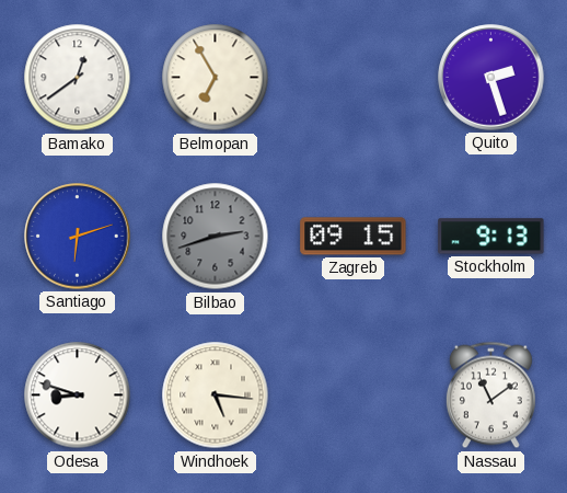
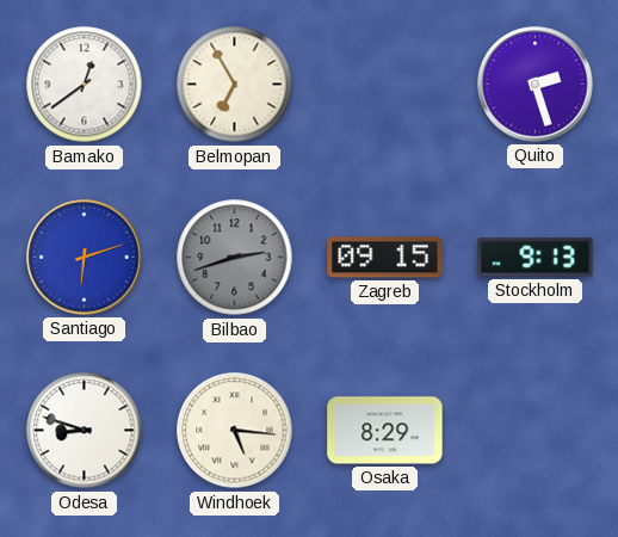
Osaka: none -> 8:29
Nassau: 11:09 -> none
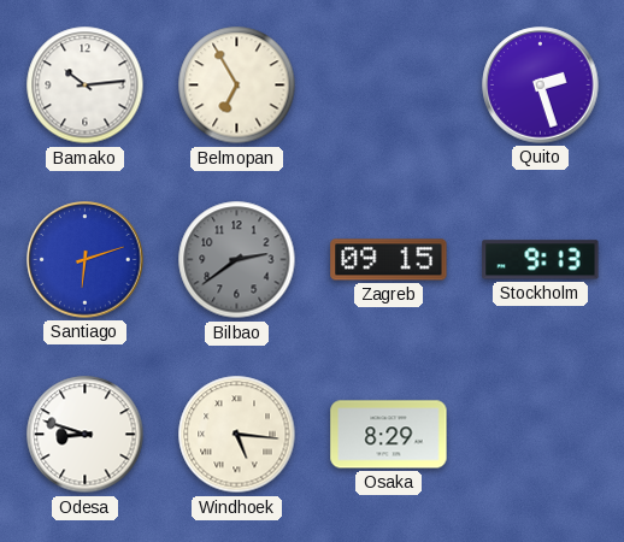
Bamako: 12:39 -> 10:14
Bilbao: 2:42 -> 2:39
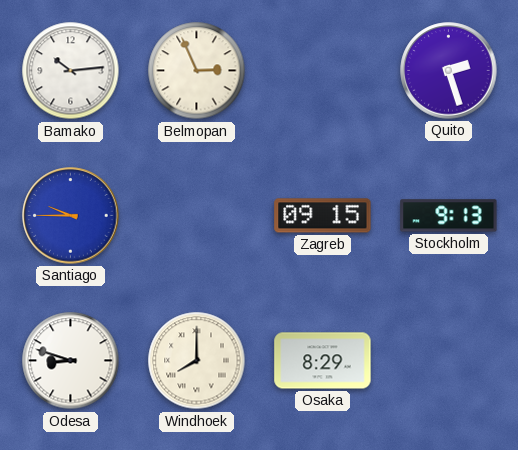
Belmopan: 6:55 -> 2:56
Santiago: 6:12 -> 9:45
Bilbao: 2:39 -> none
Windhoek: 5:16 -> 8:00
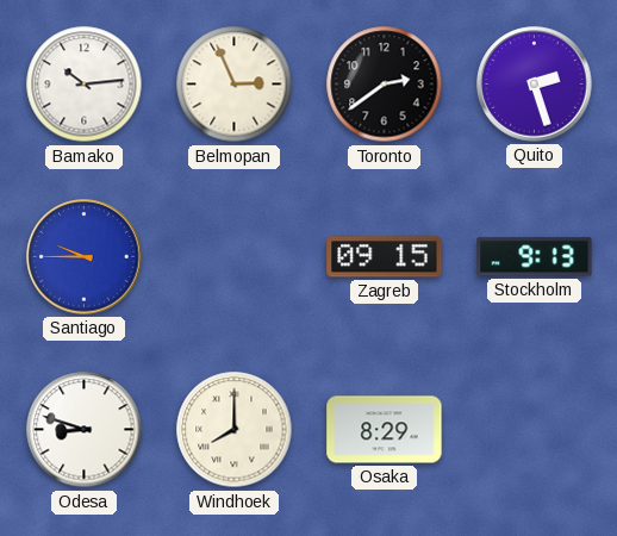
Toronto: none -> 2:39
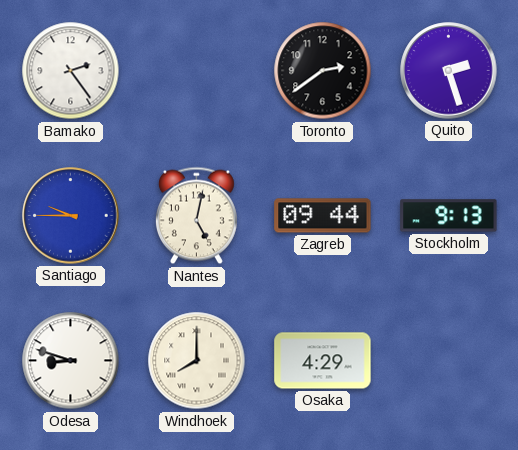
Bamako: 10:14 -> 2:24
Belmopan: 2:56 -> none
Nantes: none -> 5:02
Zagreb: 09:15 -> 09:44
Osaka: 8:29 -> 4:29
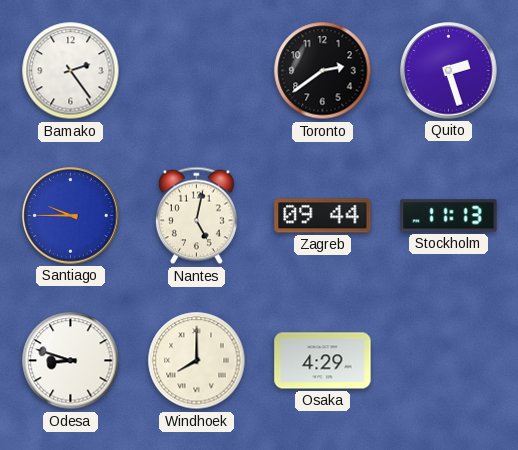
Stockholm: 9:13 -> 11:13
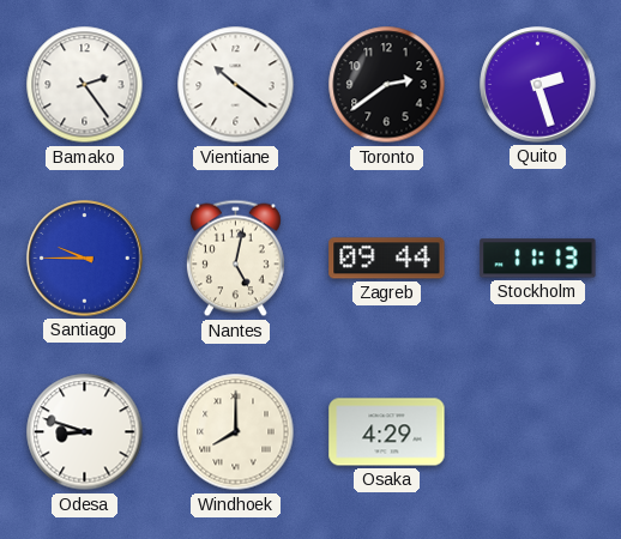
Vientiane: none -> 10:21
